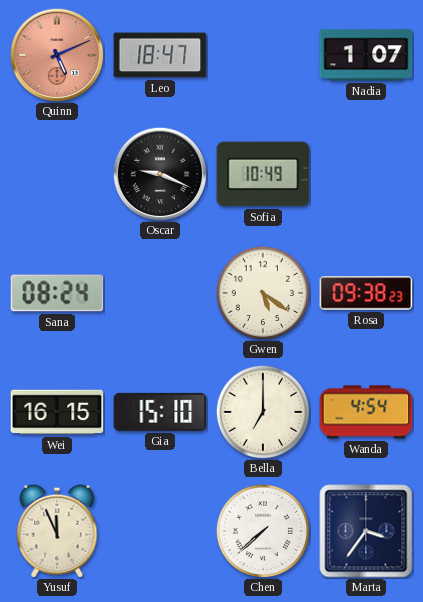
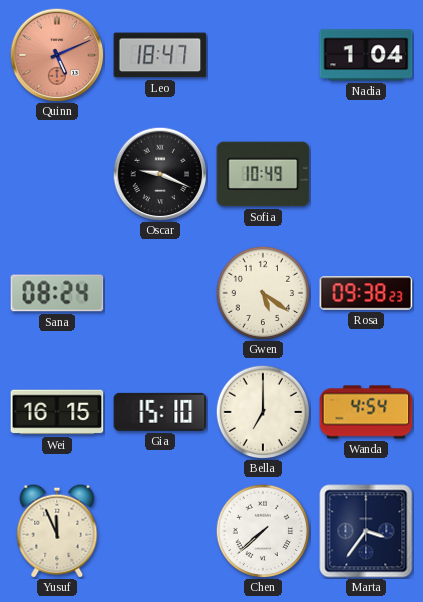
Nadia: 1:07 -> 1:04
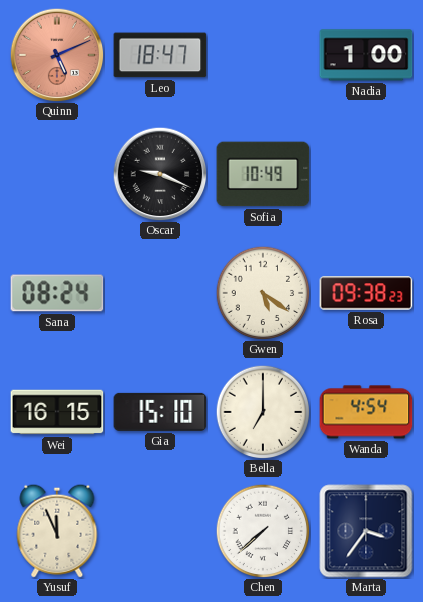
Nadia: 1:04 -> 1:00
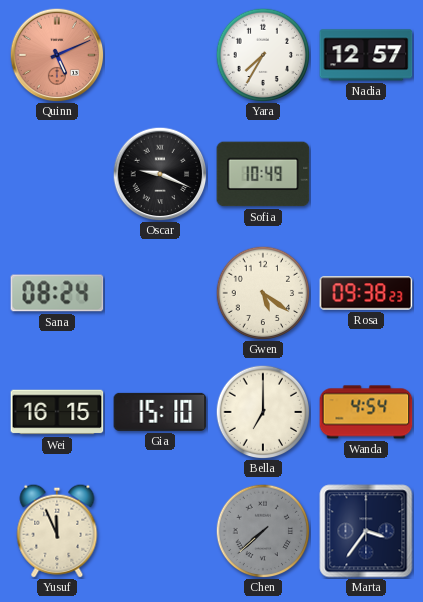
Leo: 18:47 -> none
Yara: none -> 7:35
Nadia: 1:00 -> 12:57
Chen dial: white -> grey
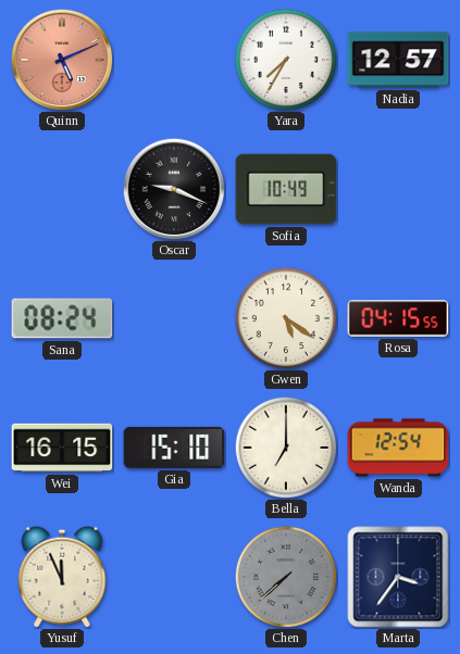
Rosa: 09:38 -> 04:15
Wanda: 4:54 -> 12:54
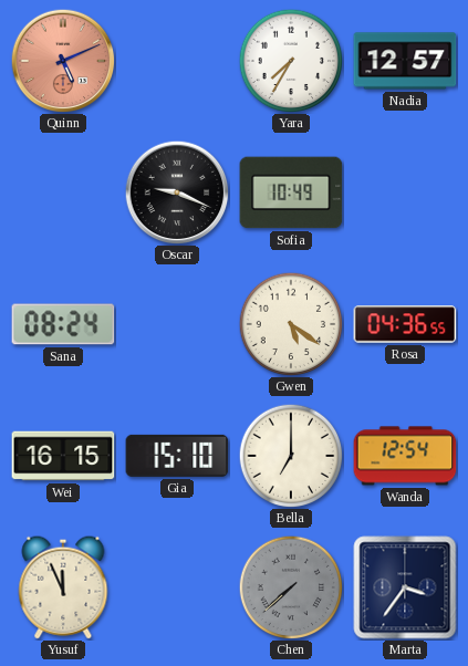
Rosa: 04:15 -> 04:36
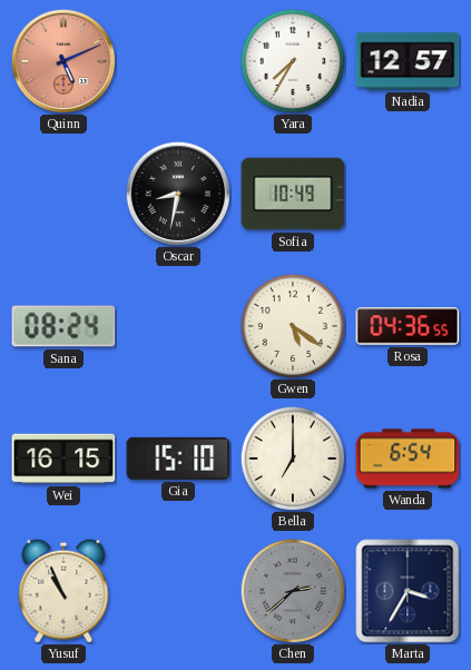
Oscar: 9:19 -> 8:32
Wanda: 12:54 -> 6:54
Yusuf: 11:56 -> 10:56
Chen: 7:38 -> 2:38
Marta: 3:36 -> 3:35
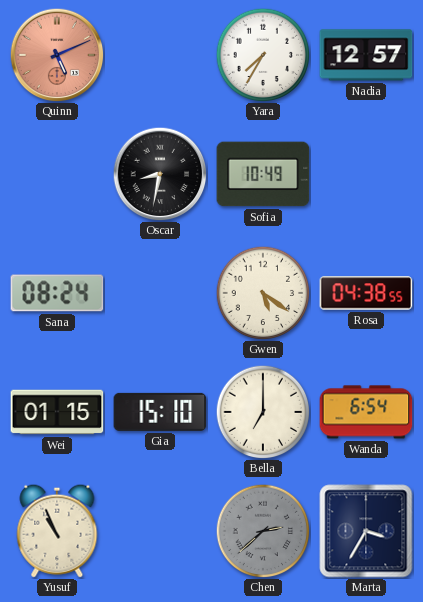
Rosa: 04:36 -> 04:38
Wei: 16:15 -> 01:15
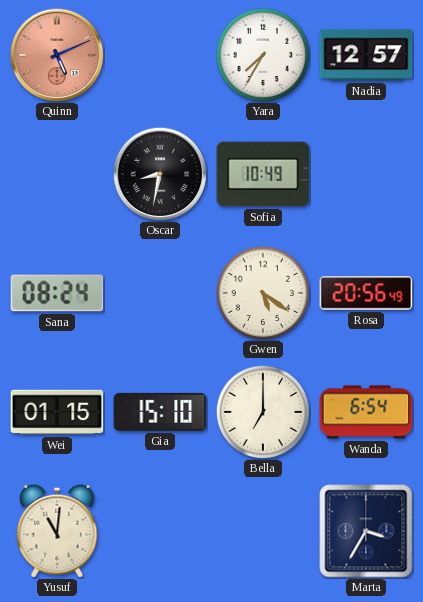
Rosa: 04:38 -> 20:56
Yusuf: 10:56 -> 11:01
Chen: 2:38 -> none
